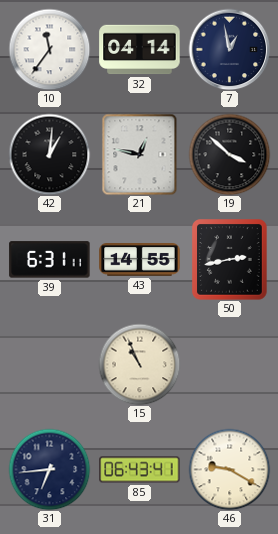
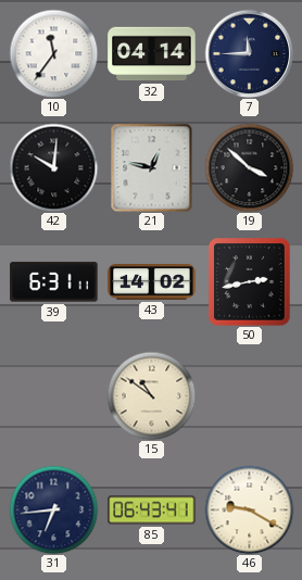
7: 12:58 -> 11:45
42: 1:01 -> 10:01
43: 14:55 -> 14:02
15: 10:56 -> 10:51
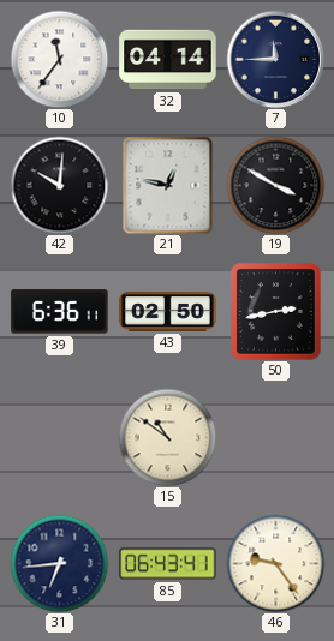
19: 3:52 -> 3:50
39: 6:31 -> 6:36
43: 14:02 -> 02:50
46: 9:20 -> 9:24
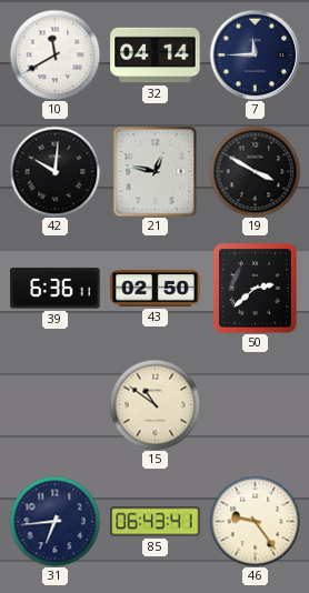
10: 11:36 -> 11:40
50: 2:43 -> 2:38
